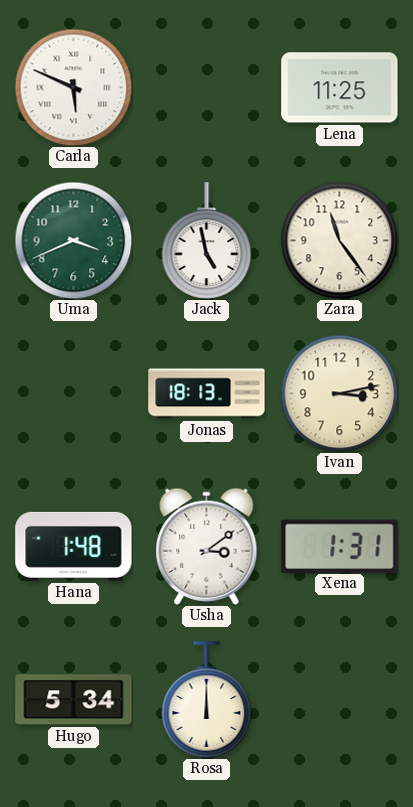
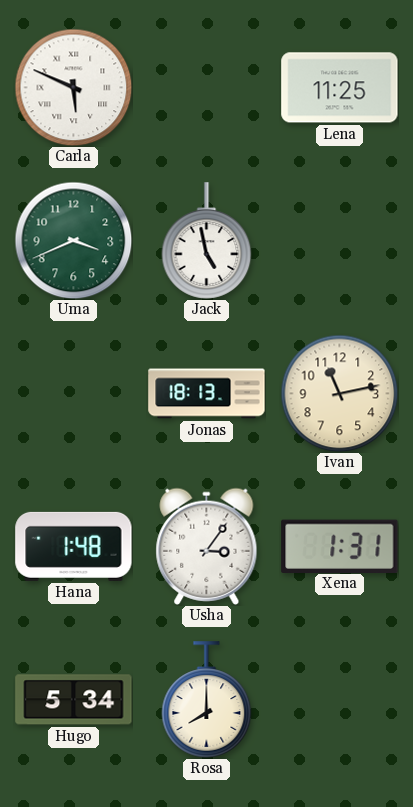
Zara: 11:24 -> none
Ivan: 3:13 -> 11:13
Usha: 3:09 -> 3:06
Rosa: 12:00 -> 8:00
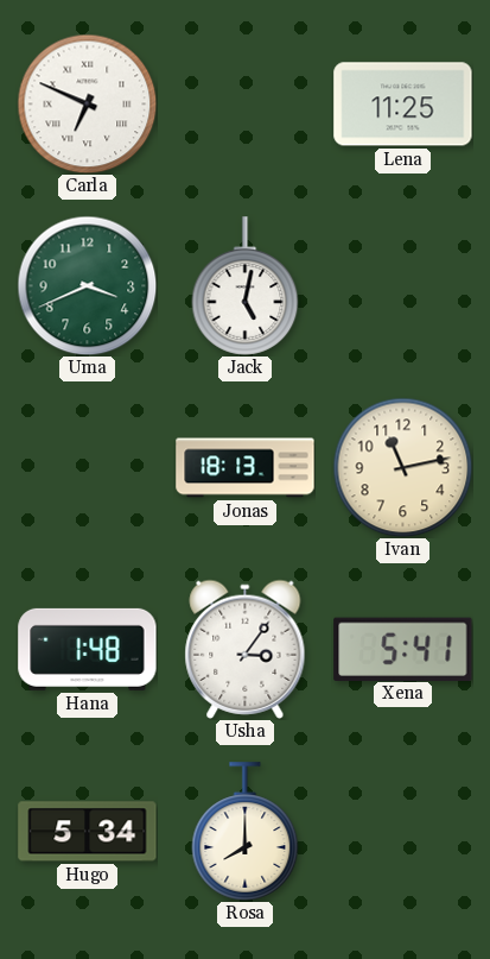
Carla: 5:49 -> 6:49
Jack: 4:58 -> 5:02
Xena: 1:31 -> 5:41
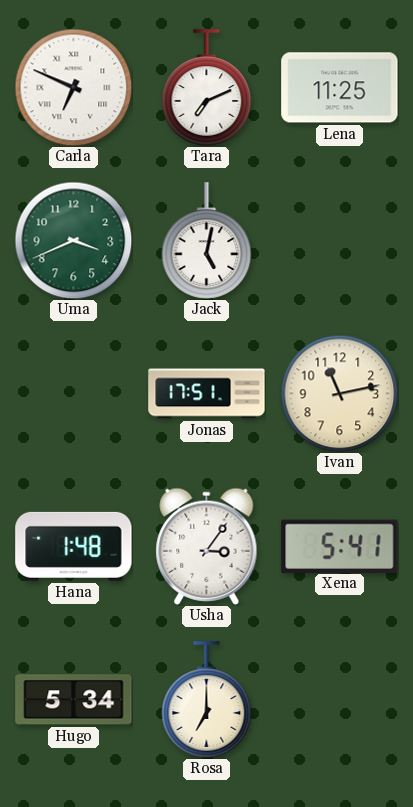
Tara: none -> 7:11
Jonas: 18:13 -> 17:51
Rosa: 8:00 -> 7:00
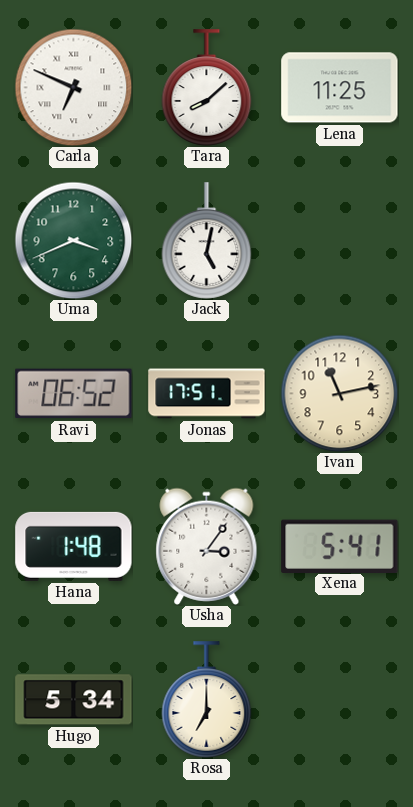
Tara: 7:11 -> 8:08
Ravi: none -> 06:52
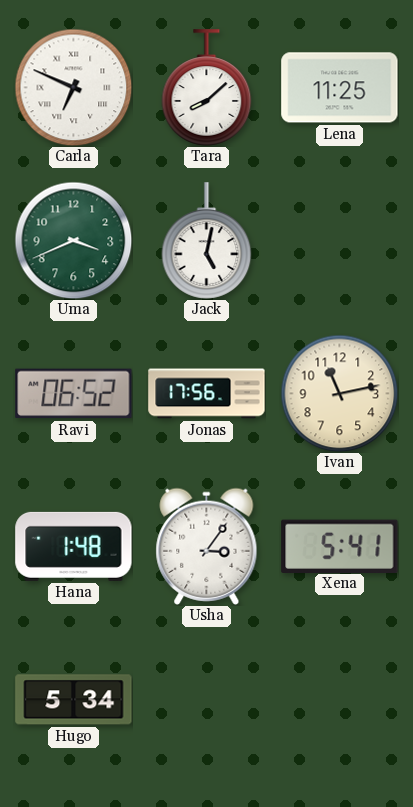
Jonas: 17:51 -> 17:56
Rosa: 7:00 -> none
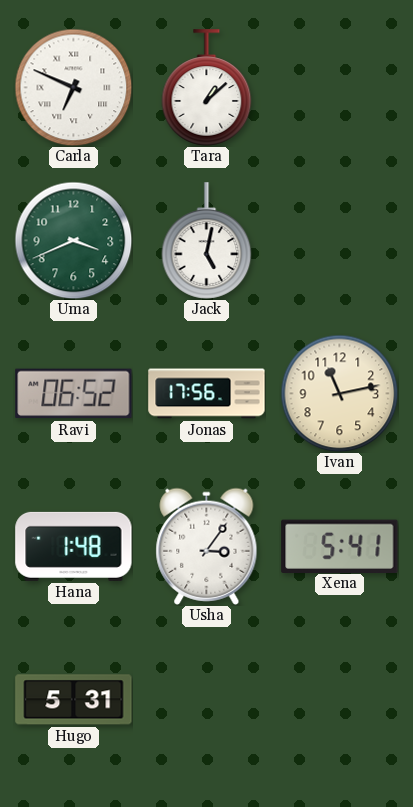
Tara: 8:08 -> 1:08
Lena: 11:25 -> none
Hugo: 5:34 -> 5:31
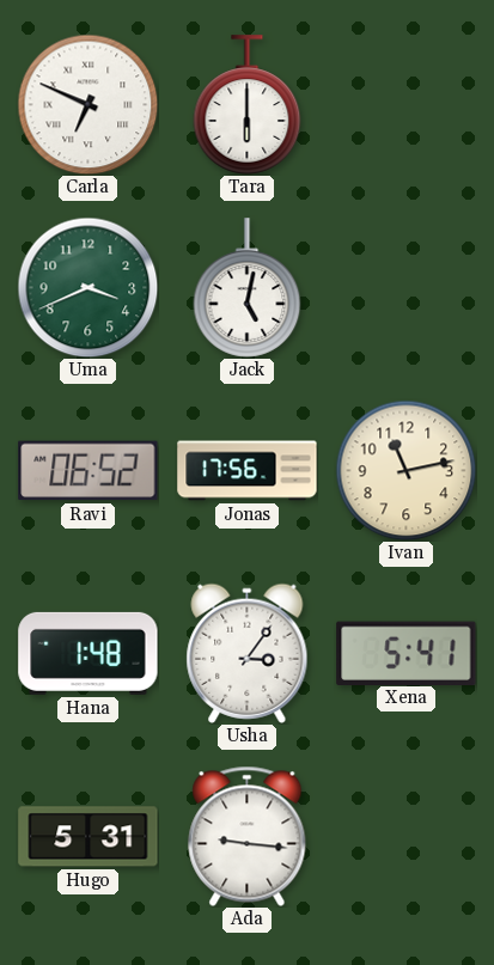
Tara: 1:08 -> 6:00
Ada: none -> 9:16
